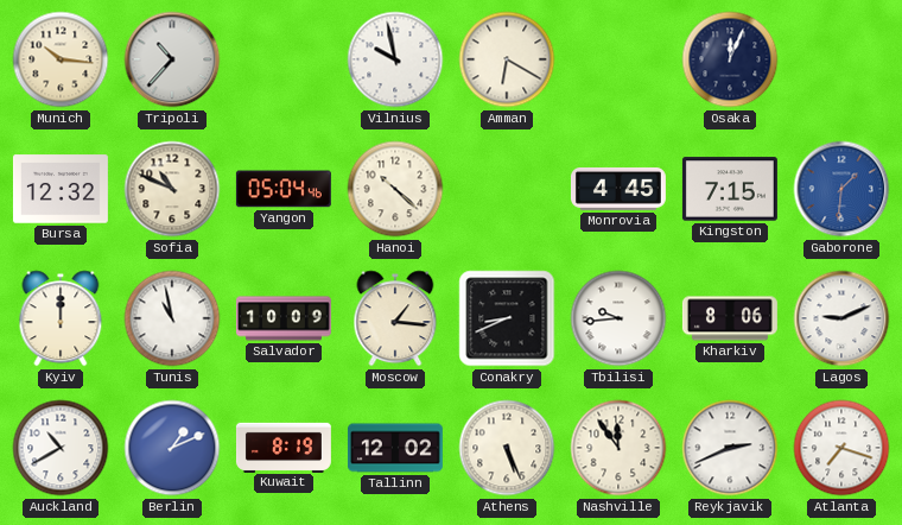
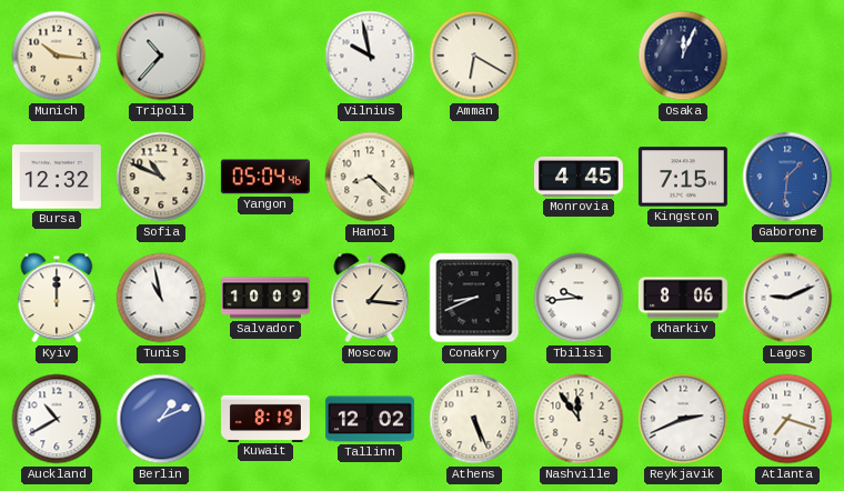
Hanoi: 10:22 -> 8:22
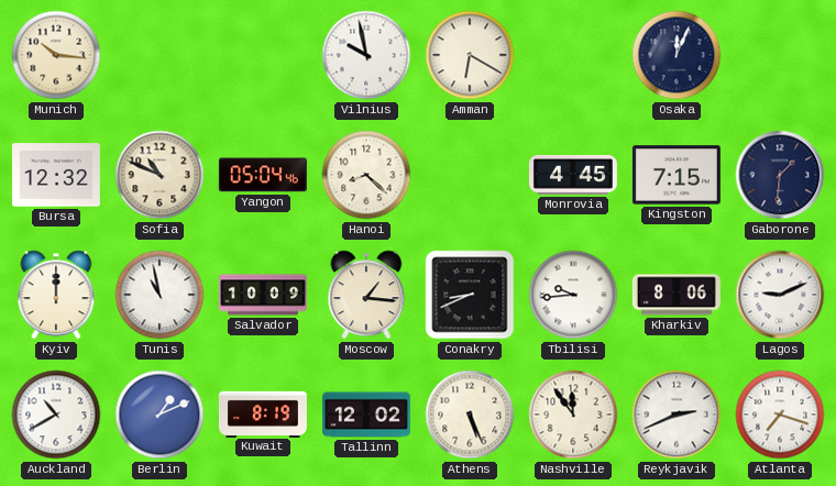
Tripoli: 10:37 -> none
Gaborone dial: blue -> navy
